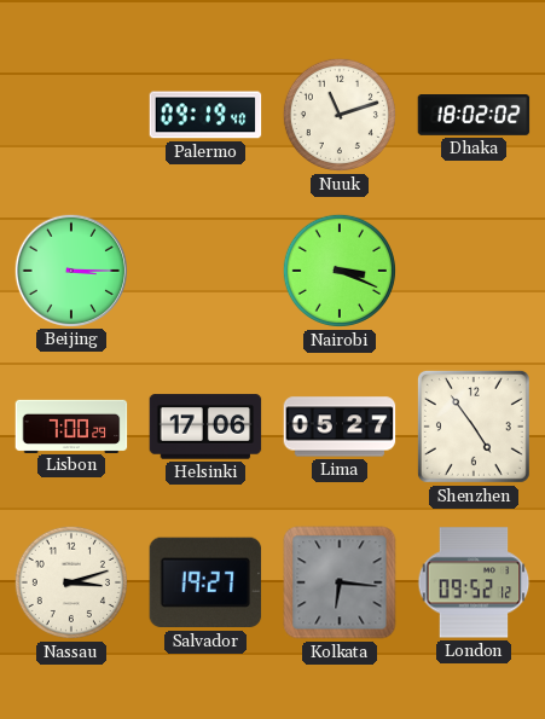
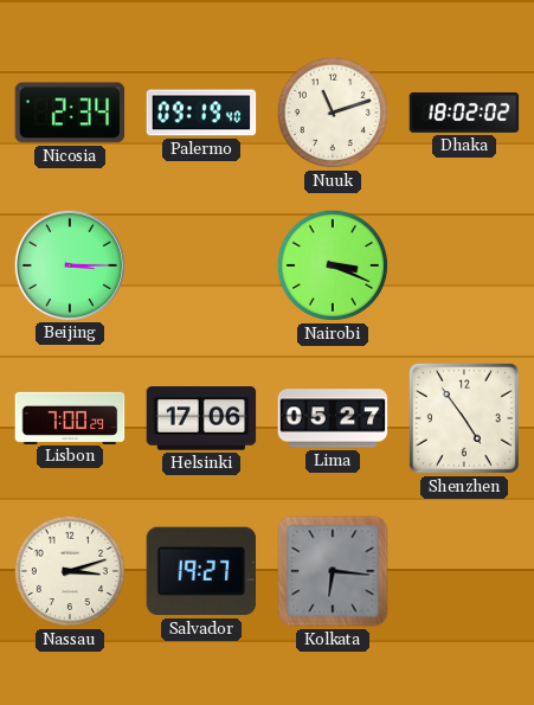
Nicosia: none -> 2:34
London: 09:52 -> none
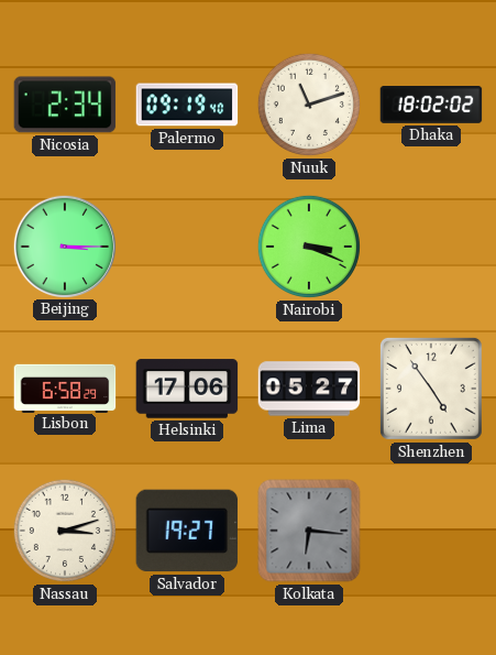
Lisbon: 7:00 -> 6:58
